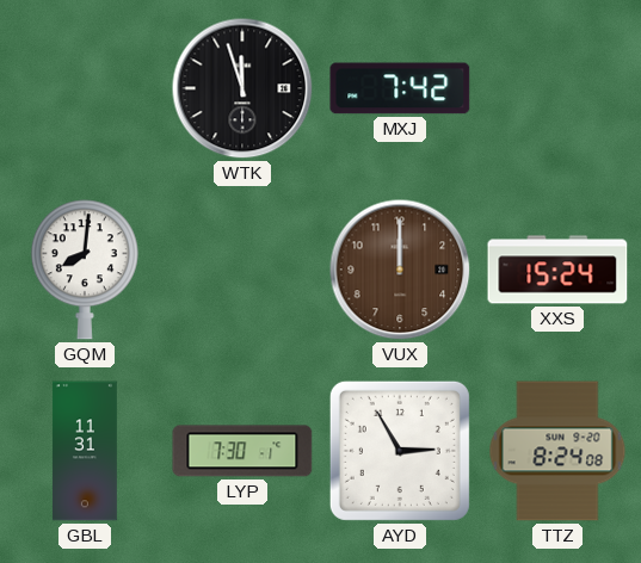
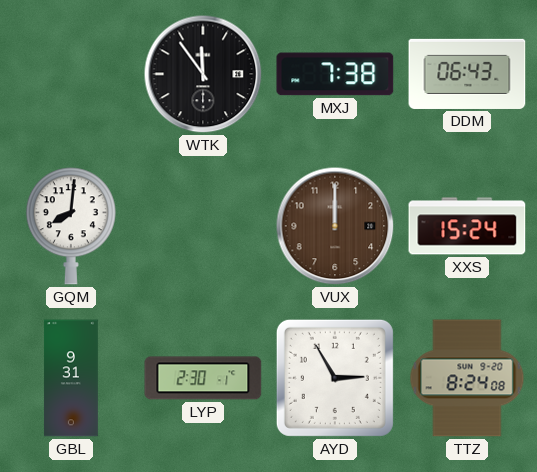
WTK: 11:57 -> 11:54
MXJ: 7:42 -> 7:38
DDM: none -> 06:43
GBL: 11:31 -> 9:31
LYP: 7:30 -> 2:30
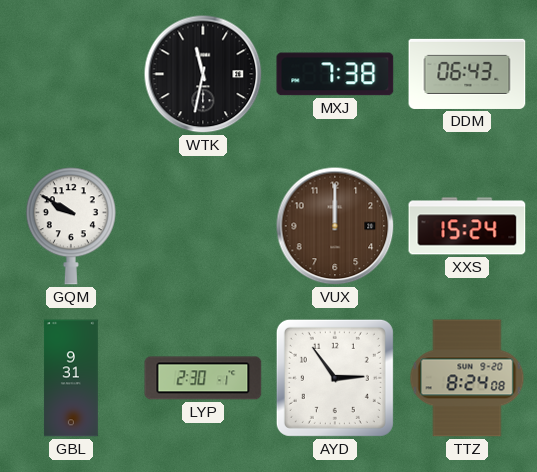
WTK: 11:54 -> 11:32
GQM: 8:01 -> 9:50
AYD: 2:55 -> 2:54
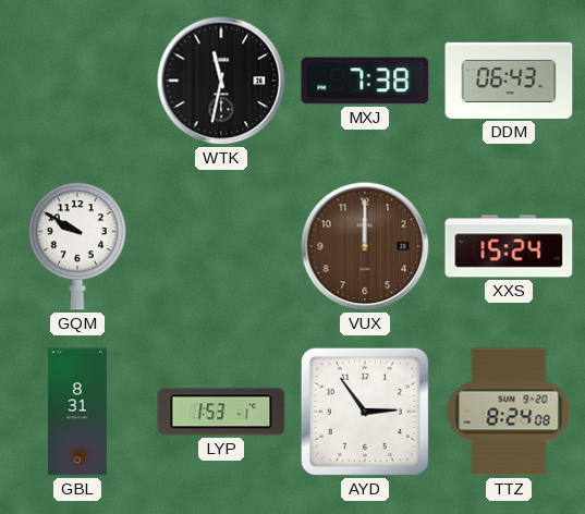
GBL: 9:31 -> 8:31
LYP: 2:30 -> 1:53
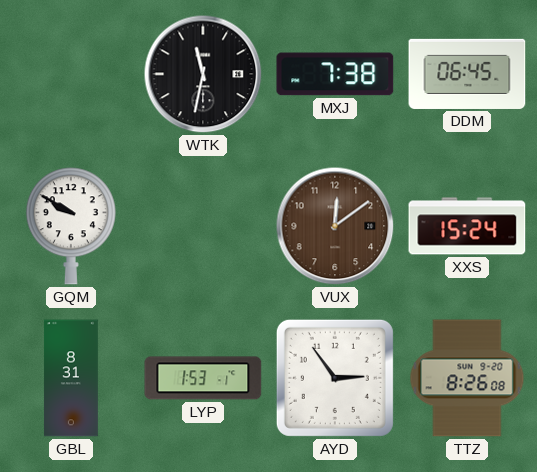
DDM: 06:43 -> 06:45
VUX: 12:00 -> 12:09
TTZ: 8:24 -> 8:26
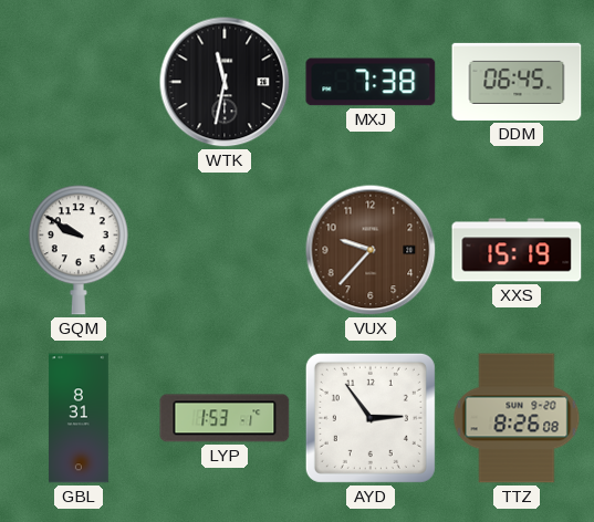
VUX: 12:09 -> 9:37
XXS: 15:24 -> 15:19
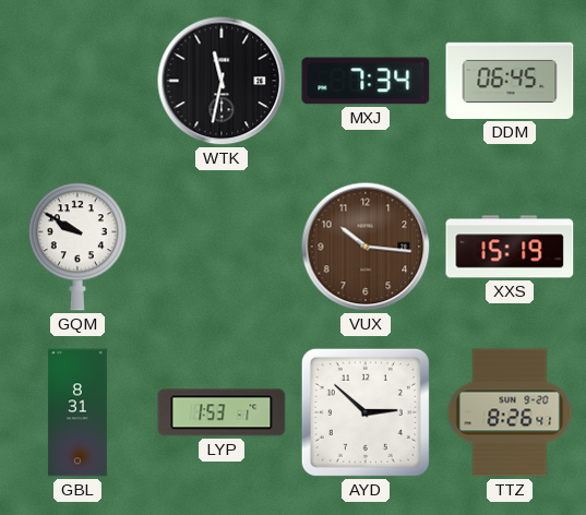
MXJ: 7:38 -> 7:34
VUX: 9:37 -> 10:16
AYD: 2:54 -> 2:52
TTZ: 8:26:08 -> 8:26:41
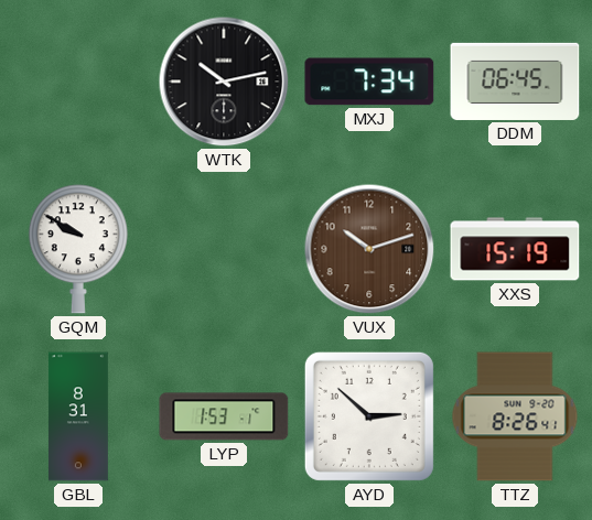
WTK: 11:32 -> 10:13
VUX: 10:16 -> 10:12
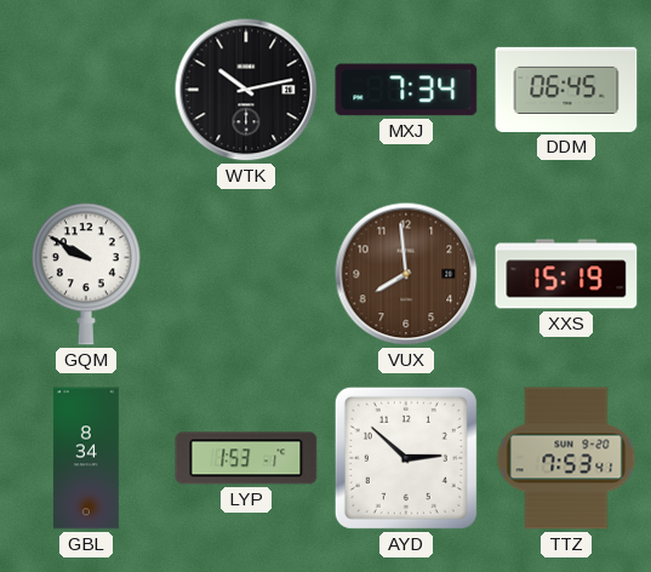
VUX: 10:12 -> 7:59
GBL: 8:31 -> 8:34
TTZ: 8:26 -> 7:53
